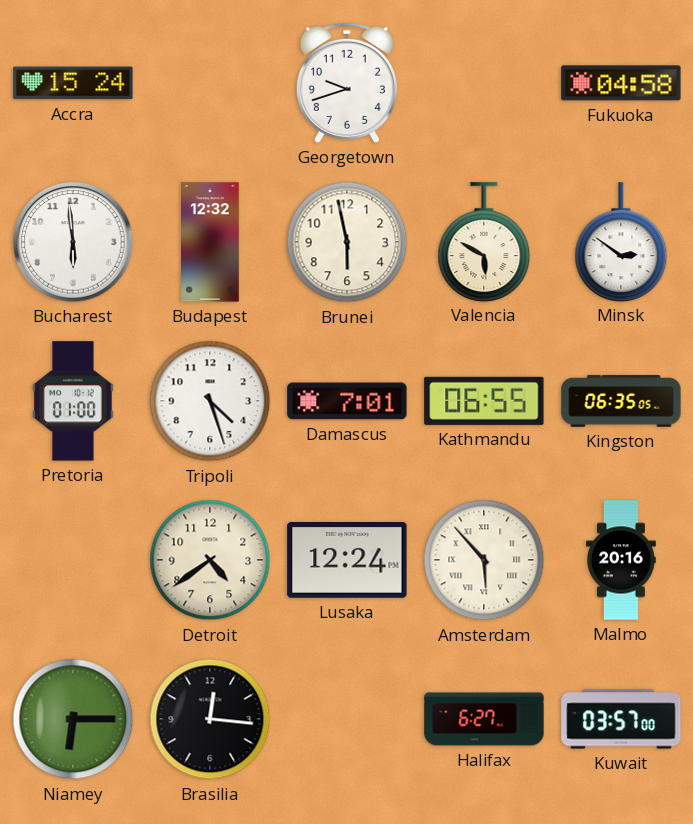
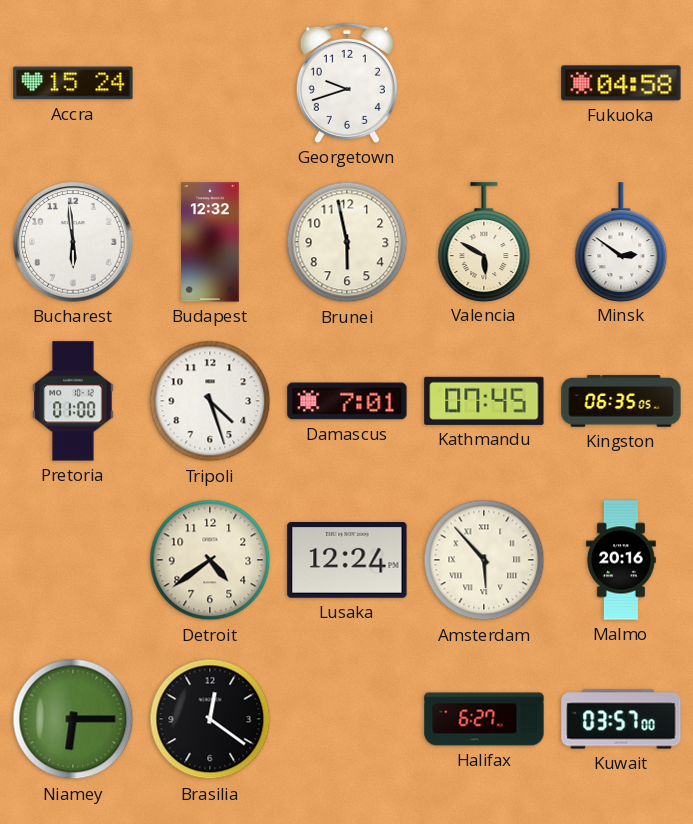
Kathmandu: 06:55 -> 07:45
Brasilia: 12:16 -> 12:21
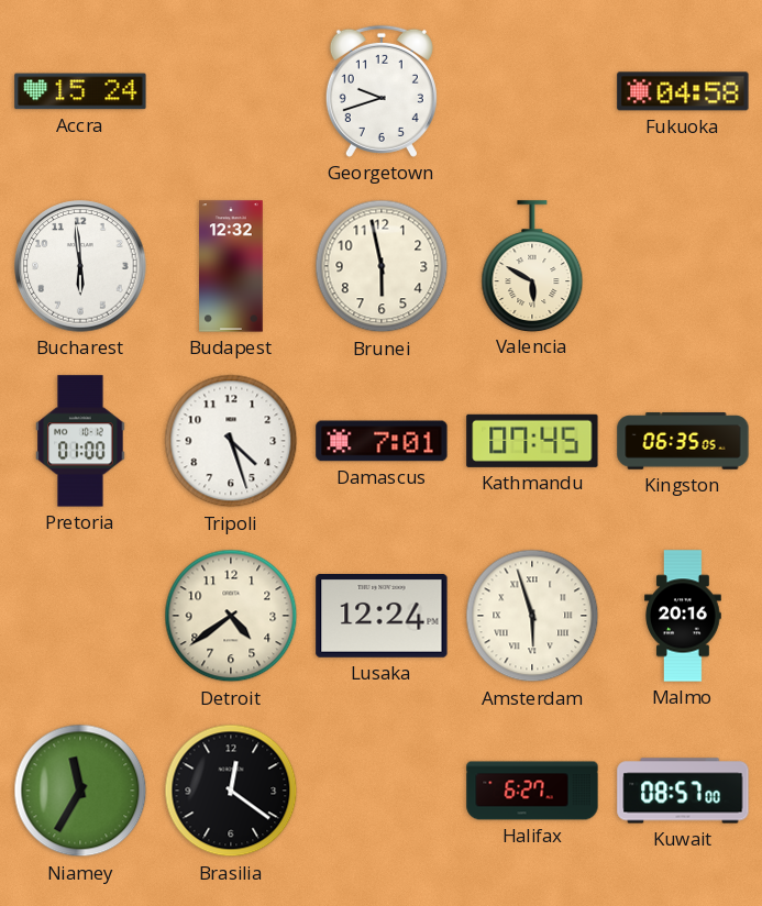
Minsk: 2:51 -> none
Amsterdam: 5:53 -> 5:57
Niamey: 6:15 -> 11:35
Kuwait: 03:57 -> 08:57
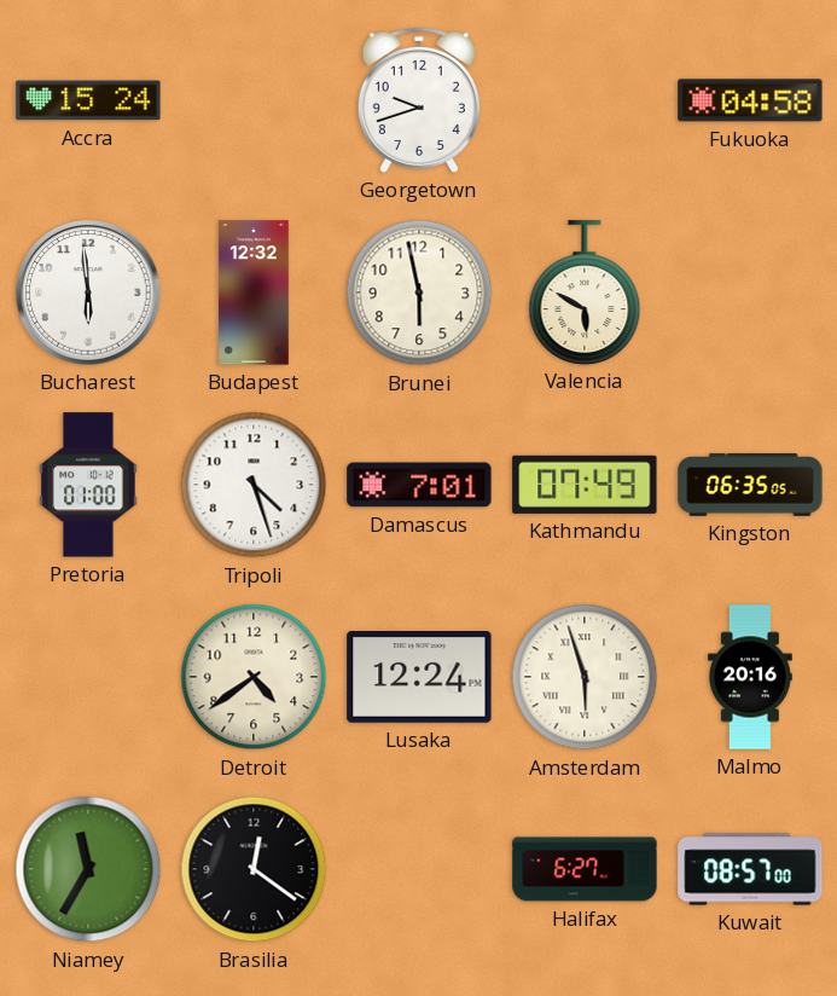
Kathmandu: 07:45 -> 07:49
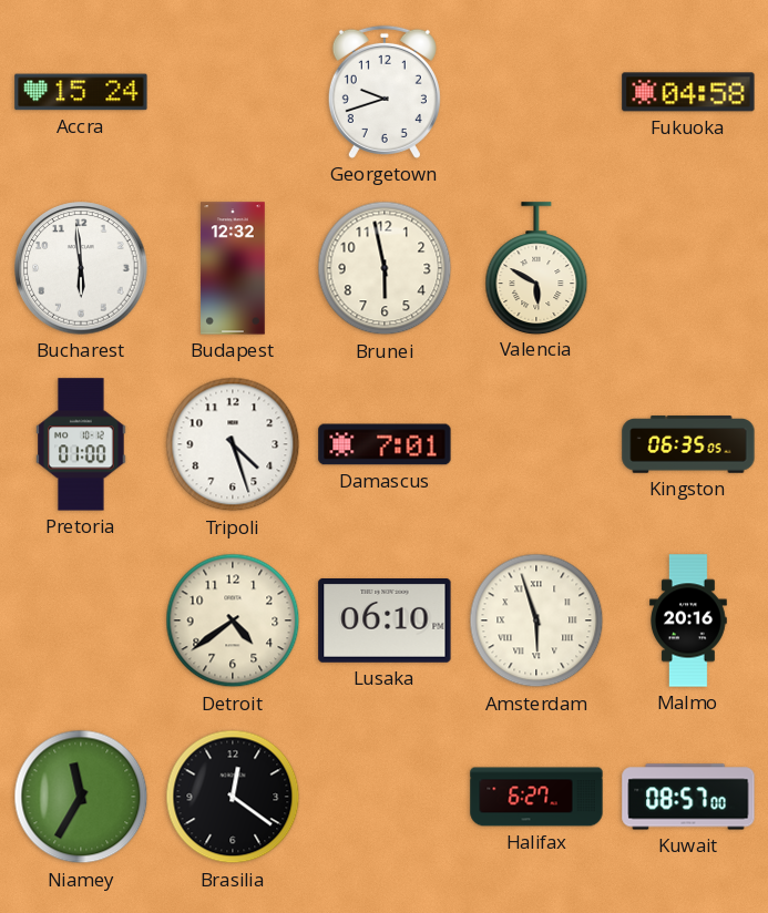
Kathmandu: 07:49 -> none
Lusaka: 12:24 -> 06:10
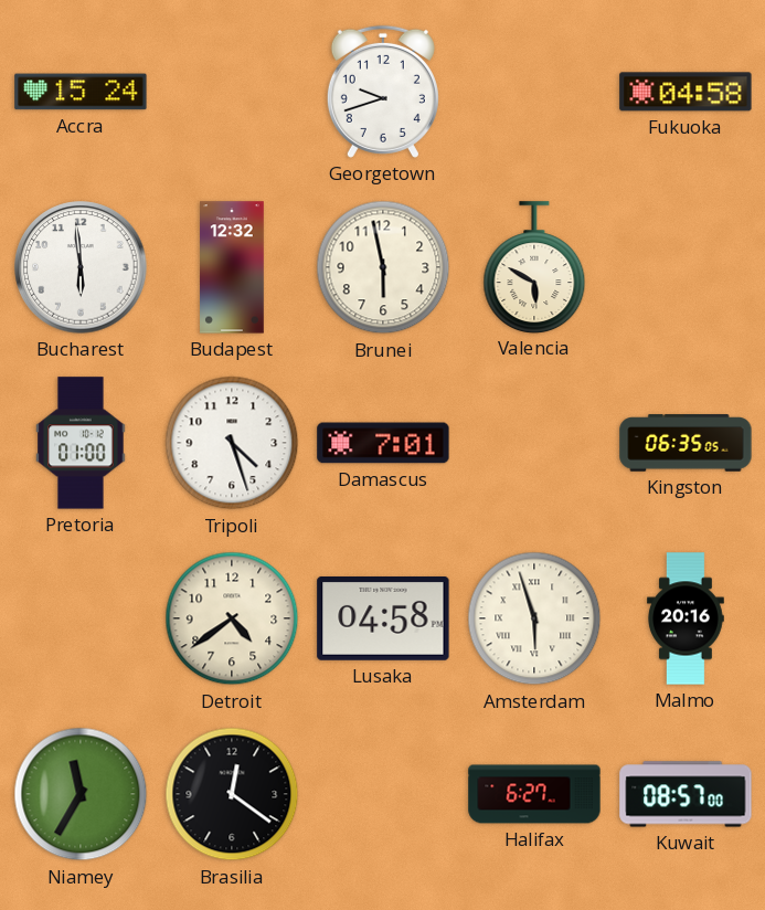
Lusaka: 06:10 -> 04:58
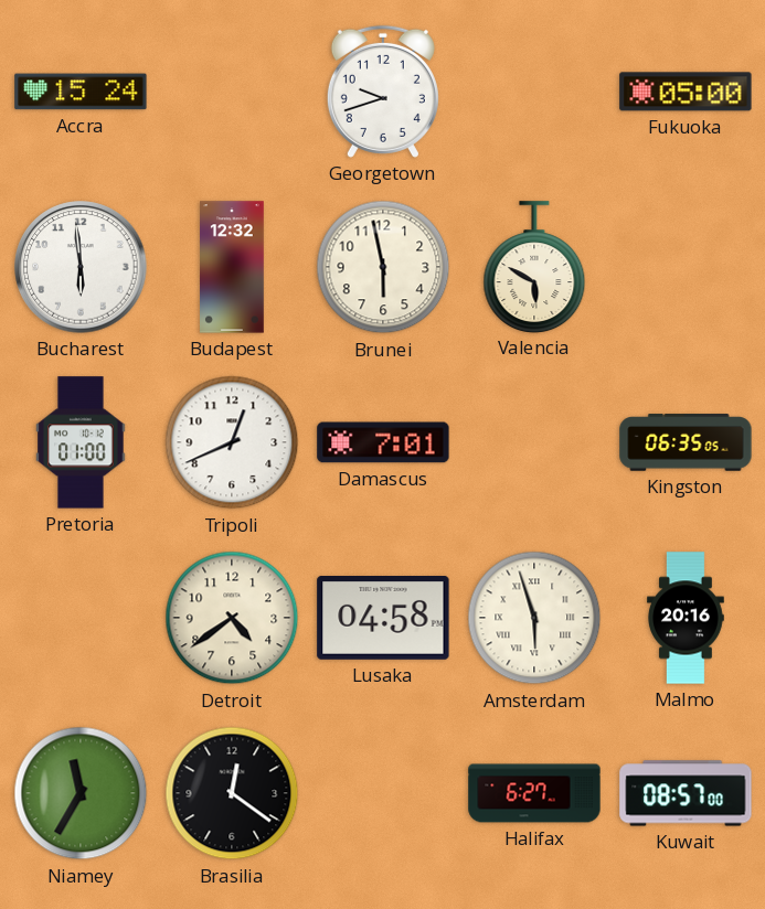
Fukuoka: 04:58 -> 05:00
Tripoli: 4:27 -> 12:41
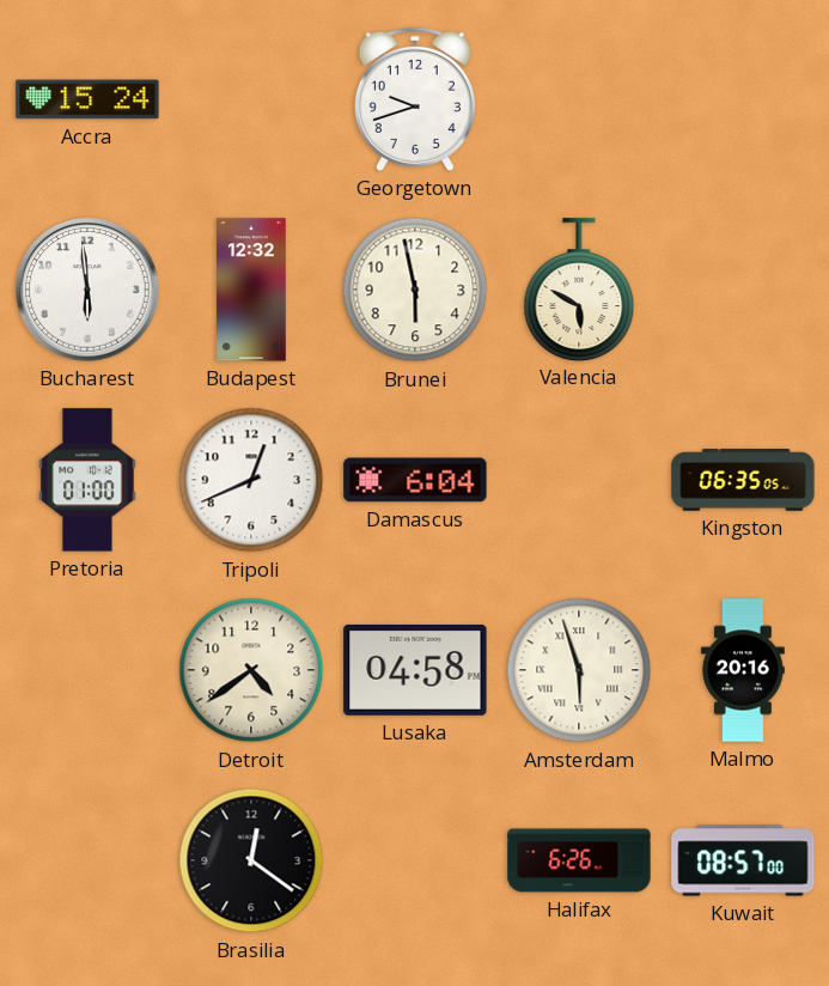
Fukuoka: 05:00 -> none
Damascus: 7:01 -> 6:04
Niamey: 11:35 -> none
Halifax: 6:27 -> 6:26
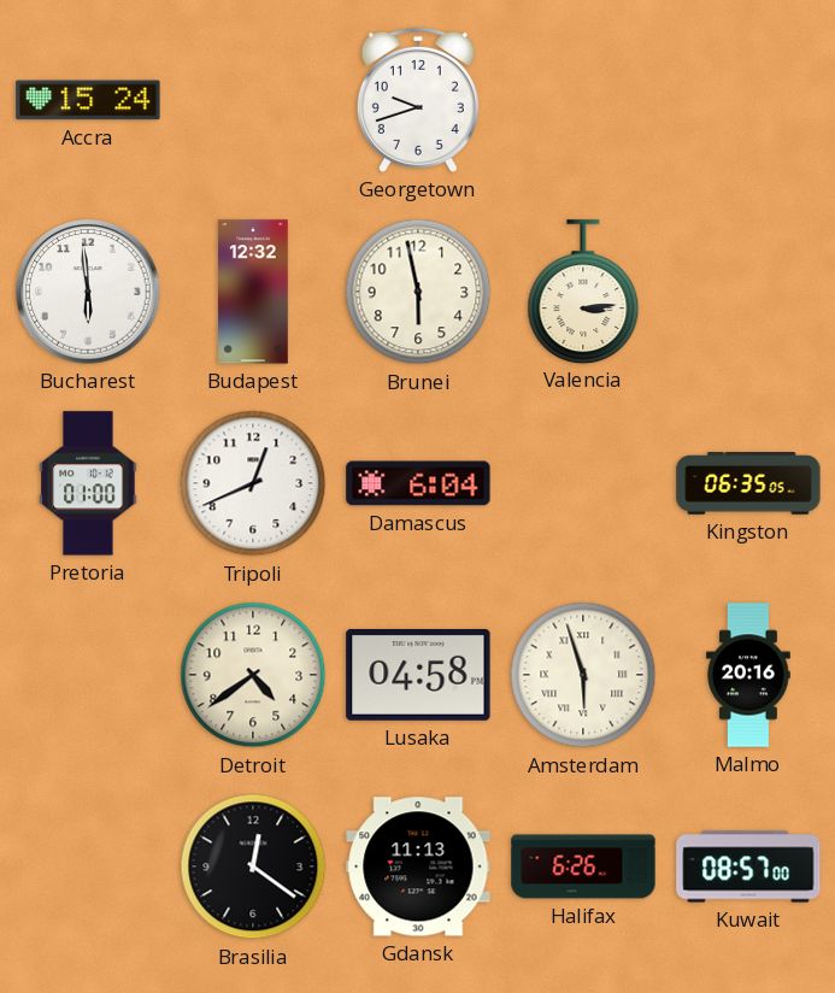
Valencia: 5:50 -> 3:14
Gdansk: none -> 11:13
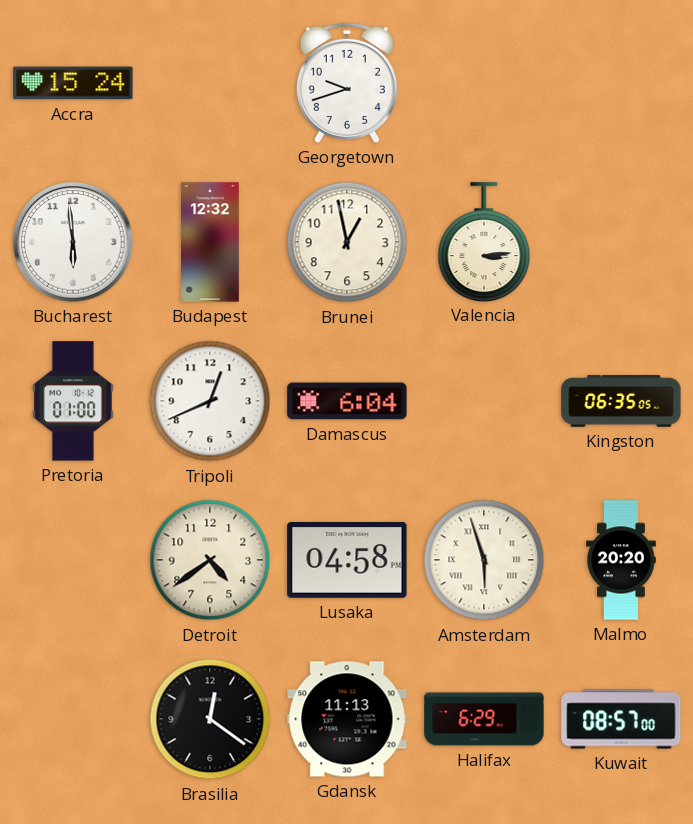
Brunei: 5:58 -> 12:58
Malmo: 20:16 -> 20:20
Halifax: 6:26 -> 6:29
